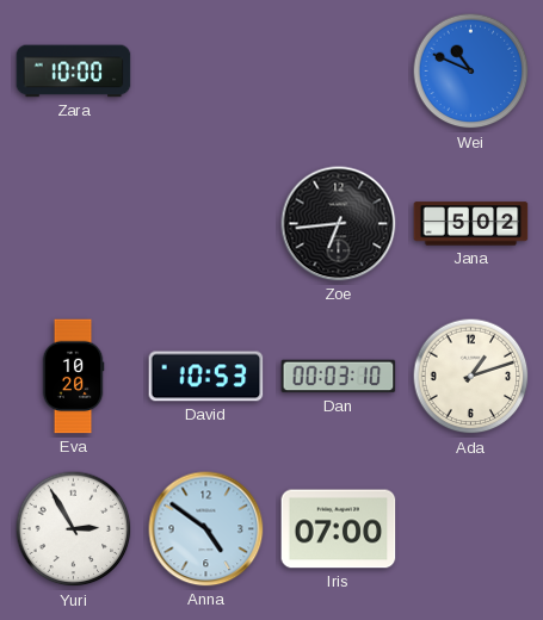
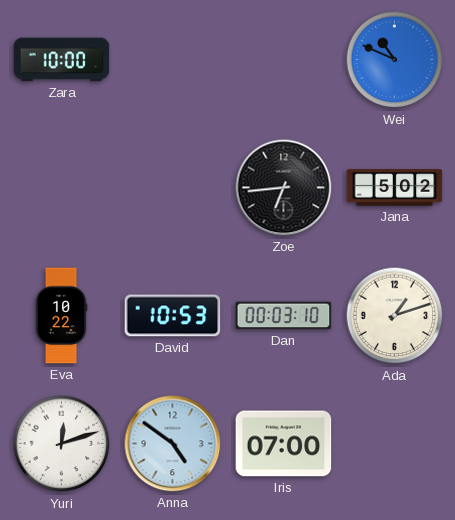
Eva: 10:20 -> 10:22
Yuri: 2:55 -> 12:12
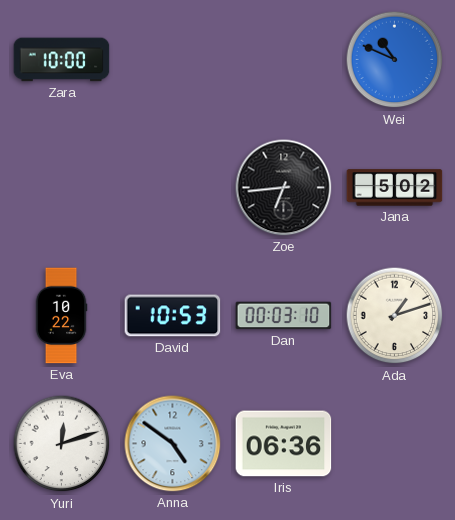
Iris: 07:00 -> 06:36
